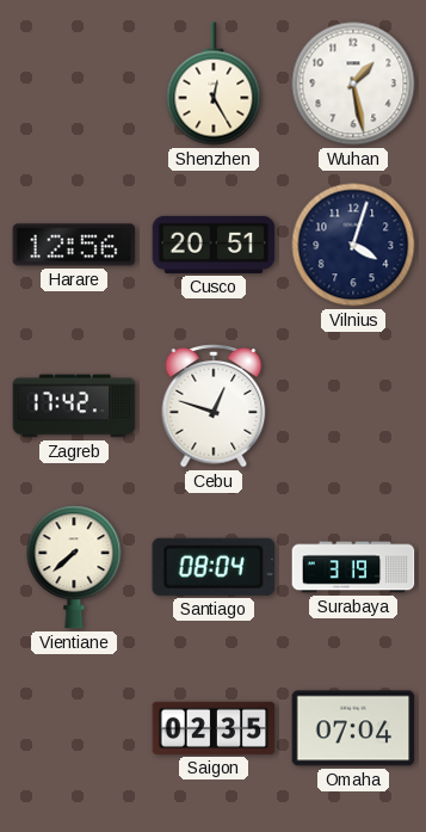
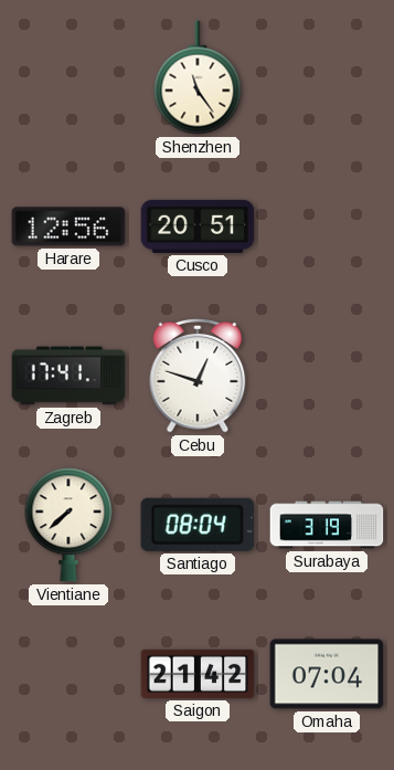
Shenzhen: 12:25 -> 11:24
Wuhan: 1:28 -> none
Vilnius: 4:03 -> none
Zagreb: 17:42 -> 17:41
Saigon: 02:35 -> 21:42
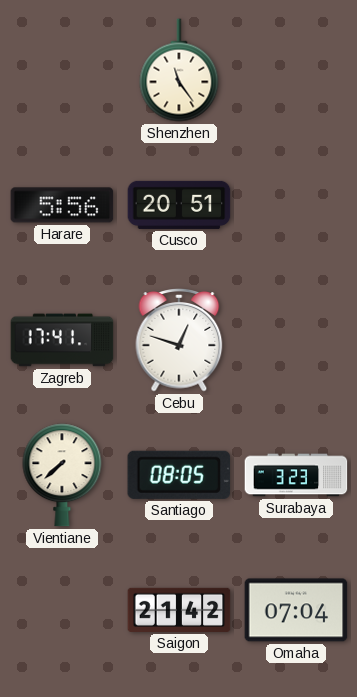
Harare: 12:56 -> 5:56
Santiago: 08:04 -> 08:05
Surabaya: 3:19 -> 3:23
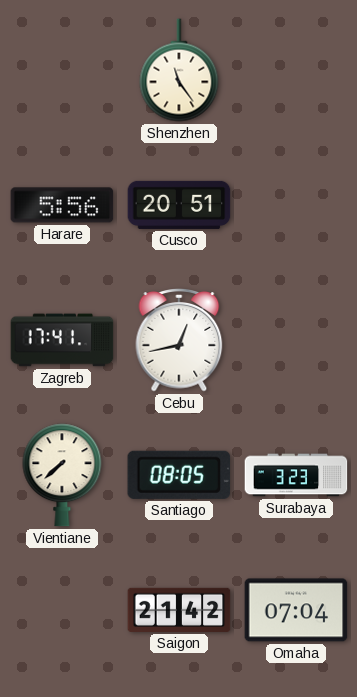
Cebu: 12:48 -> 12:43
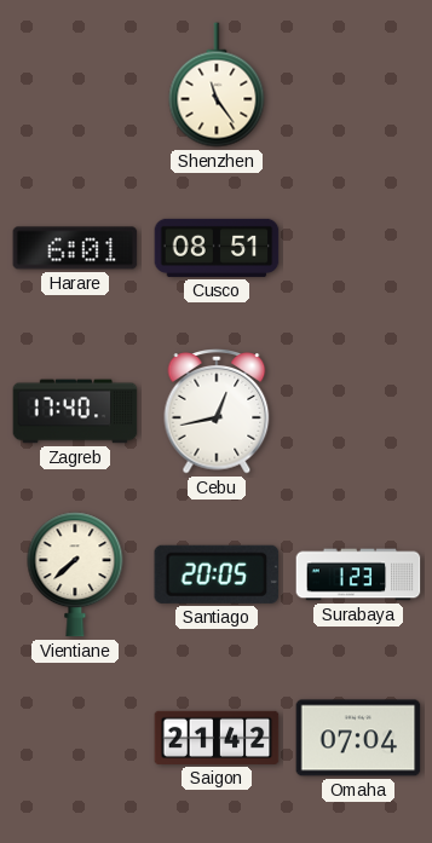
Harare: 5:56 -> 6:01
Cusco: 20:51 -> 08:51
Zagreb: 17:41 -> 17:40
Santiago: 08:05 -> 20:05
Surabaya: 3:23 -> 1:23
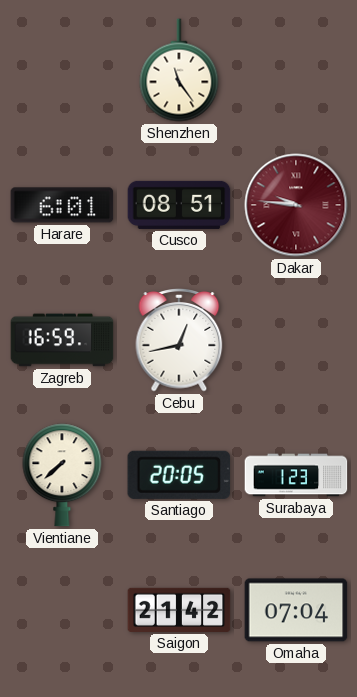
Dakar: none -> 9:46
Zagreb: 17:40 -> 16:59
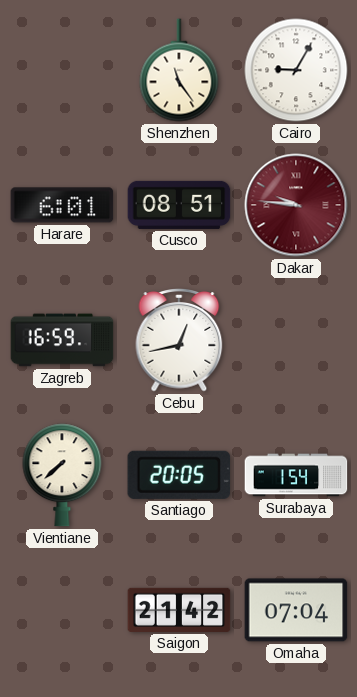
Cairo: none -> 9:05
Surabaya: 1:23 -> 1:54
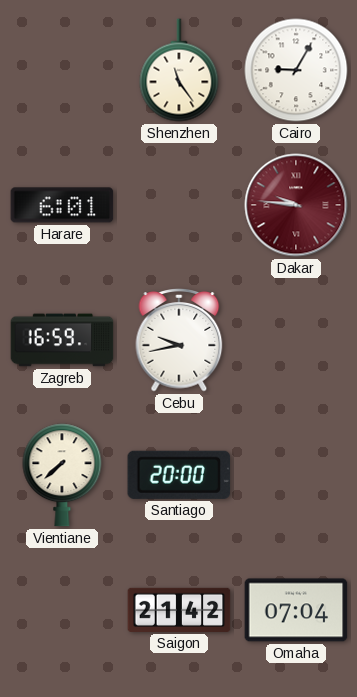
Cusco: 08:51 -> none
Cebu: 12:43 -> 9:43
Santiago: 20:05 -> 20:00
Surabaya: 1:54 -> none
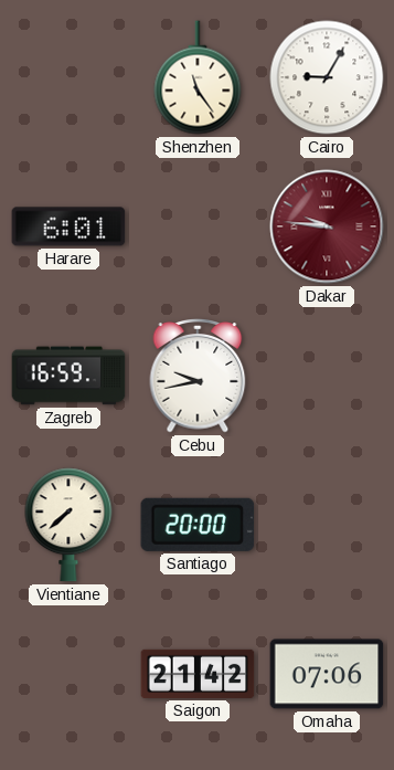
Omaha: 07:04 -> 07:06
